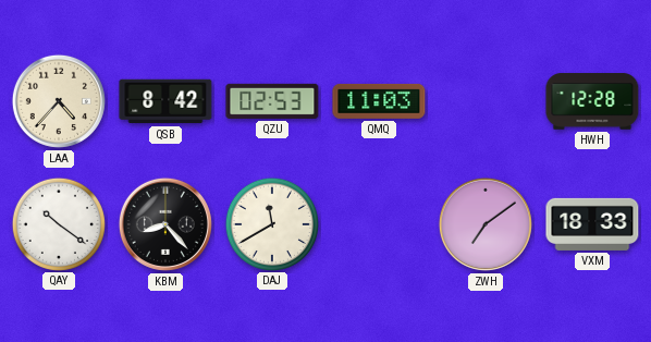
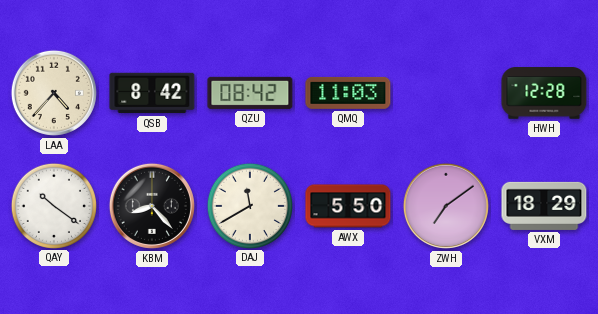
QZU: 02:53 -> 08:42
AWX: none -> 5:50
VXM: 18:33 -> 18:29
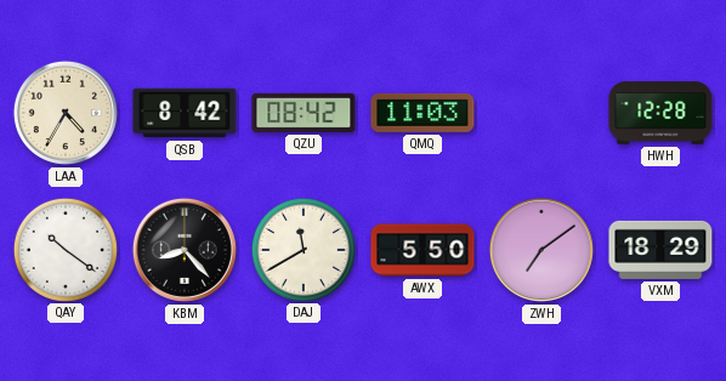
LAA: 4:37 -> 4:35
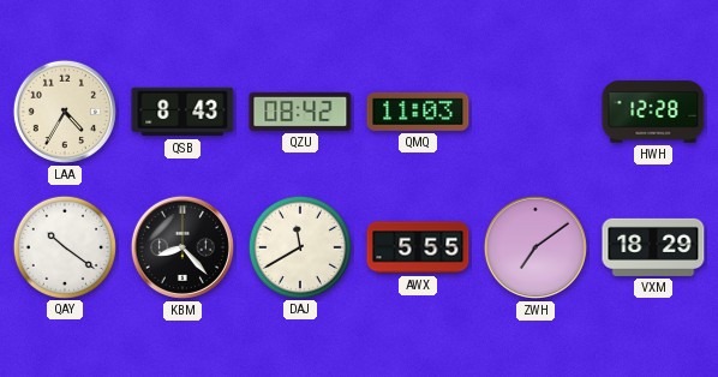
QSB: 8:42 -> 8:43
AWX: 5:50 -> 5:55
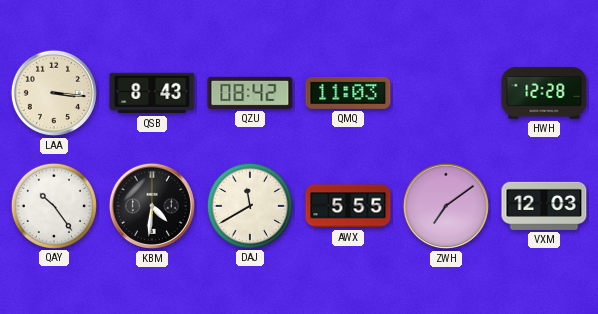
LAA: 4:35 -> 3:16
QAY: 10:21 -> 10:24
KBM: 8:23 -> 4:31
VXM: 18:29 -> 12:03
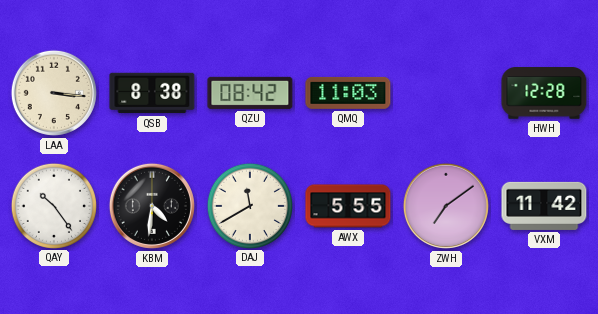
QSB: 8:43 -> 8:38
VXM: 12:03 -> 11:42
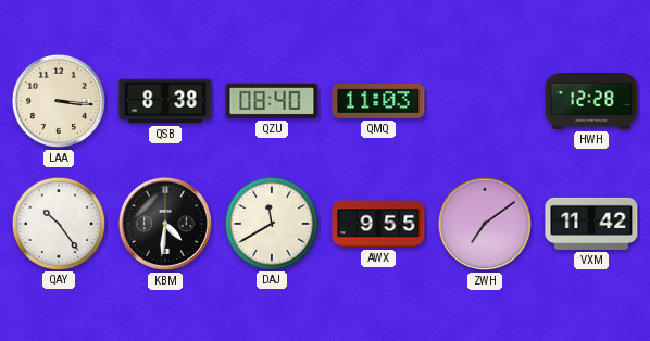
QZU: 08:42 -> 08:40
AWX: 5:55 -> 9:55
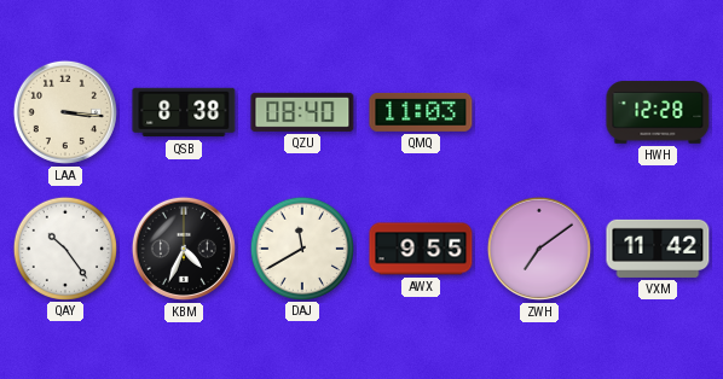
KBM: 4:31 -> 4:34
